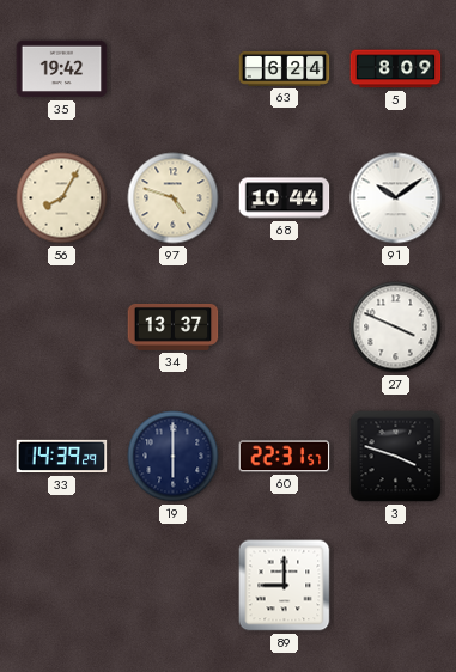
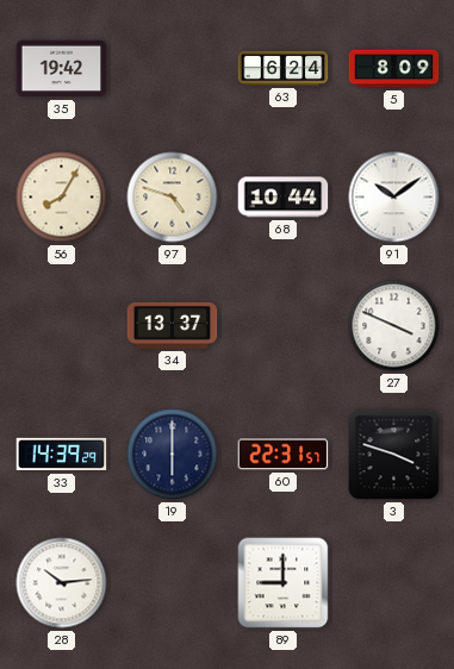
28: none -> 10:14
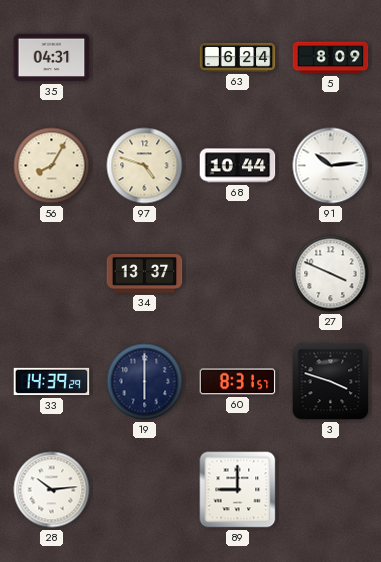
35: 19:42 -> 04:31
91: 10:09 -> 10:14
60: 22:31 -> 8:31
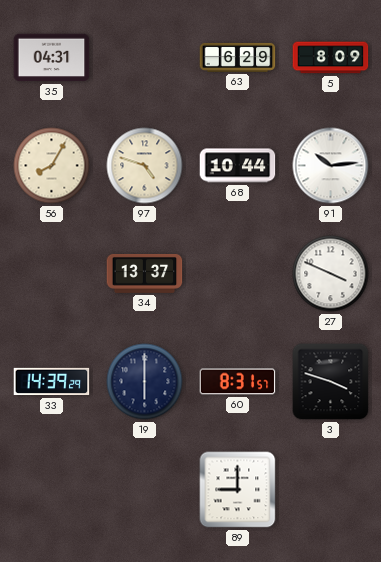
63: 6:24 -> 6:29
28: 10:14 -> none
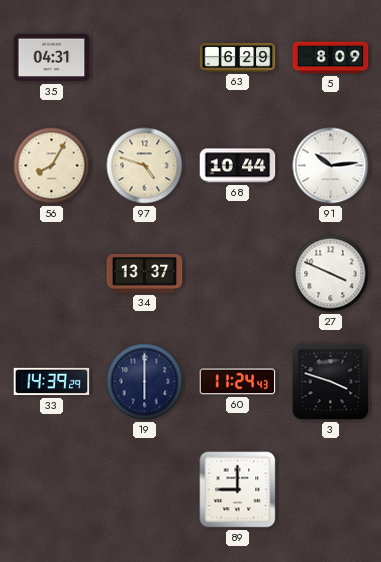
60: 8:31 -> 11:24
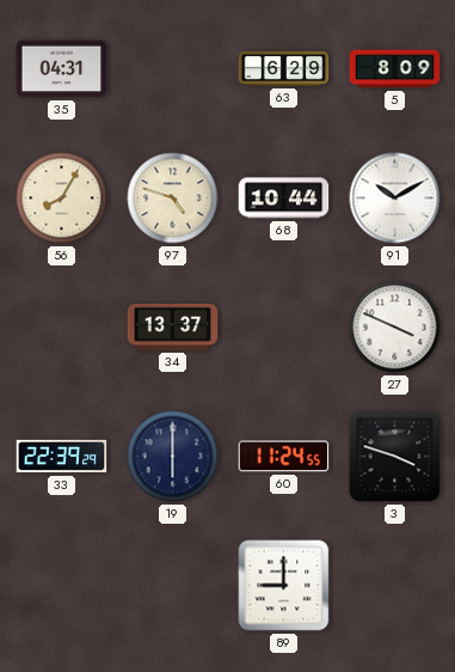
91: 10:14 -> 10:10
33: 14:39 -> 22:39
60: 11:24:43 -> 11:24:55
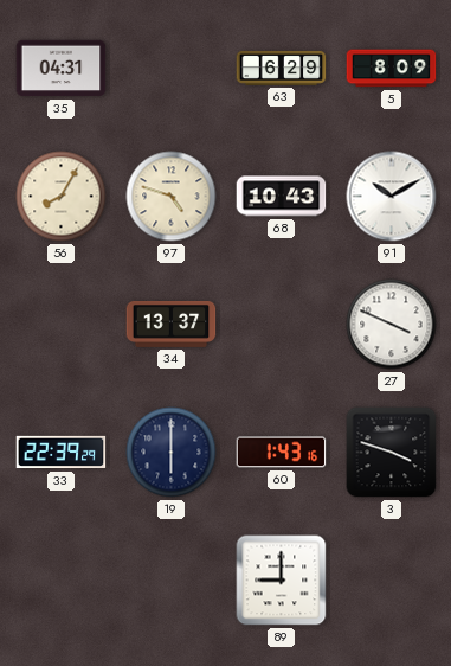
68: 10:44 -> 10:43
60: 11:24 -> 1:43
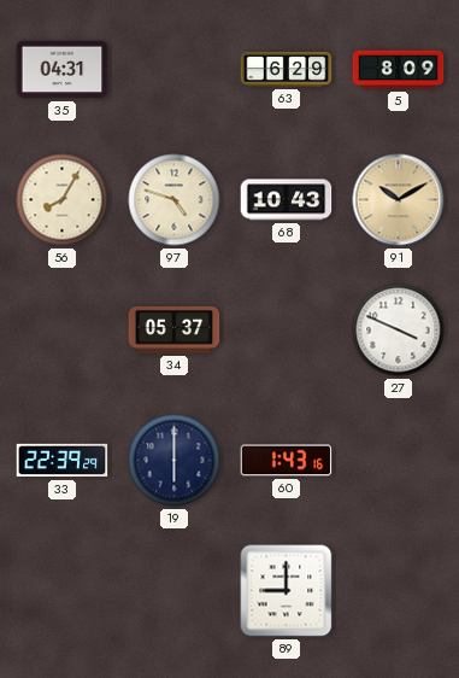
91 dial: white -> champagne
34: 13:37 -> 05:37
3: 3:48 -> none
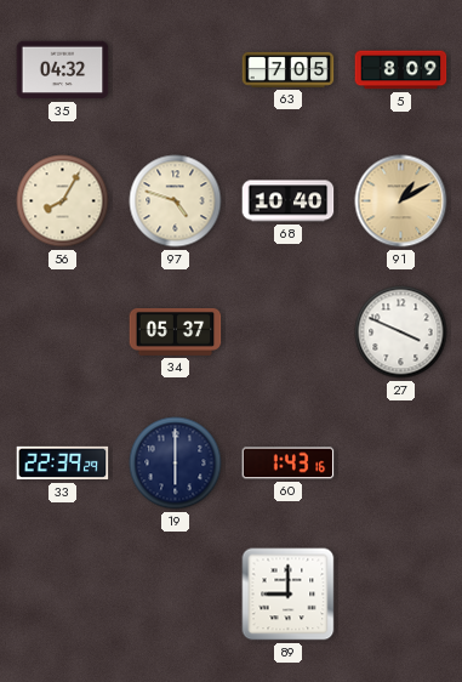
35: 04:31 -> 04:32
63: 6:29 -> 7:05
68: 10:43 -> 10:40
91: 10:10 -> 1:10
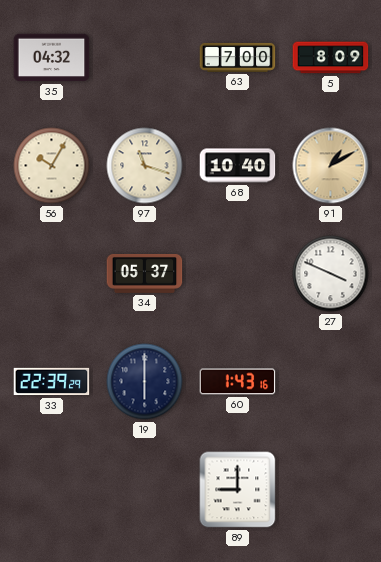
63: 7:05 -> 7:00
56: 8:05 -> 10:05
97: 4:48 -> 11:18
